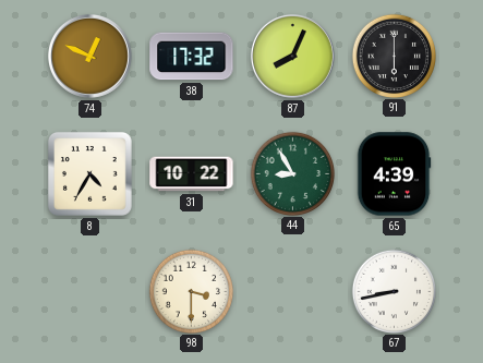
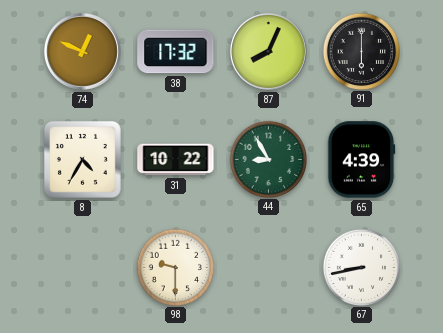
98: 3:30 -> 9:30
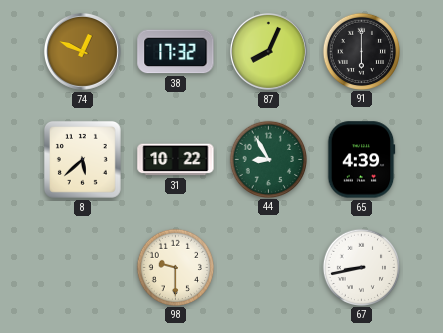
8: 4:35 -> 5:38
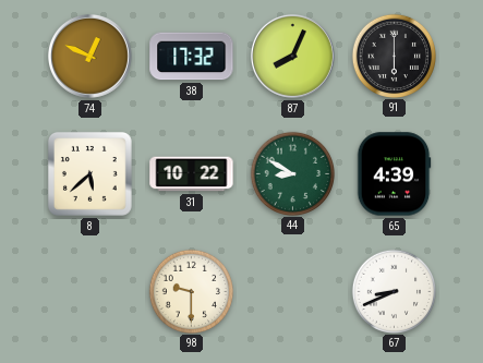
44: 8:55 -> 8:50
67: 8:43 -> 8:41
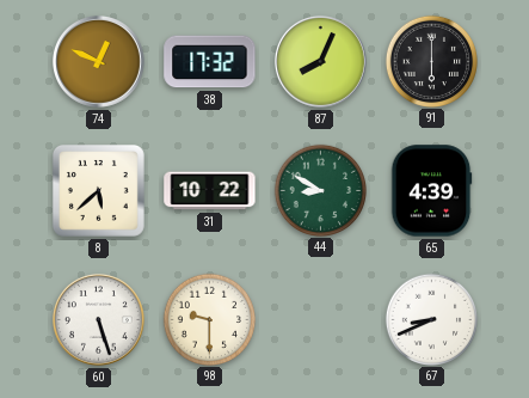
60: none -> 5:27
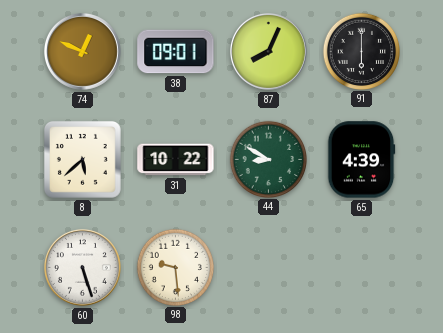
38: 17:32 -> 09:01
98: 9:30 -> 9:29
67: 8:41 -> none
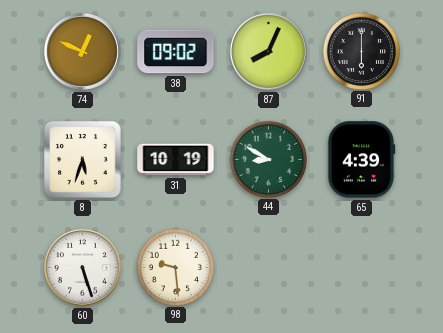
38: 09:01 -> 09:02
8: 5:38 -> 5:33
31: 10:22 -> 10:19
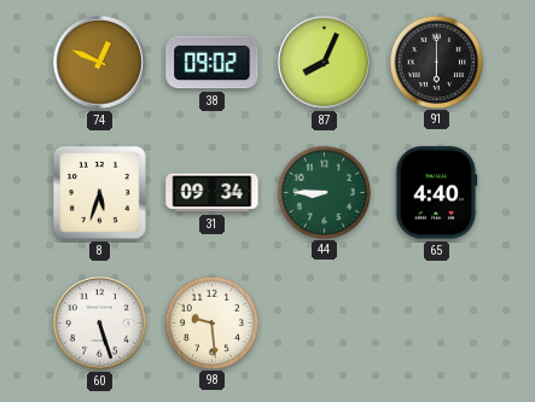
31: 10:19 -> 09:34
44: 8:50 -> 8:45
65: 4:39 -> 4:40
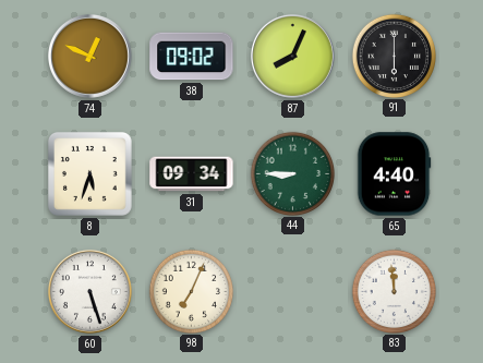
98: 9:29 -> 7:04
83: none -> 11:59
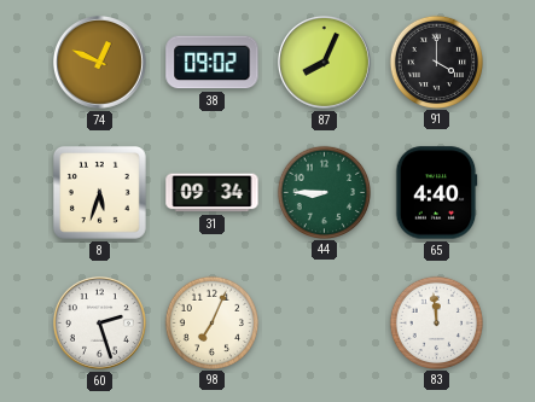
91: 6:00 -> 4:00
60: 5:27 -> 2:27
